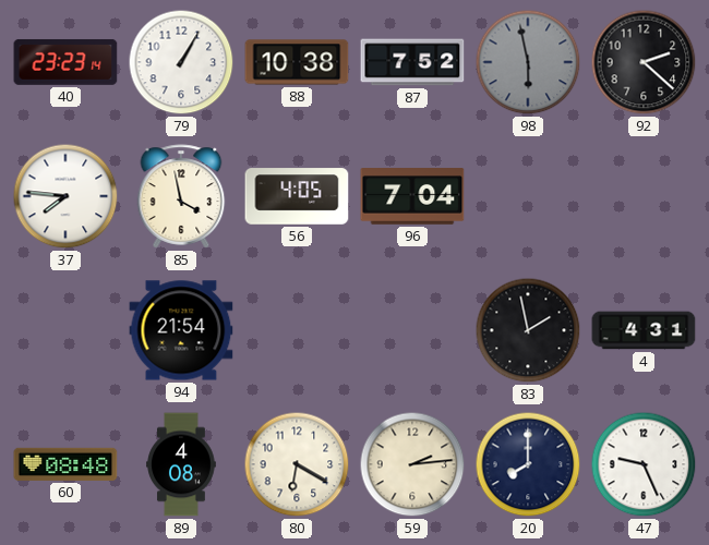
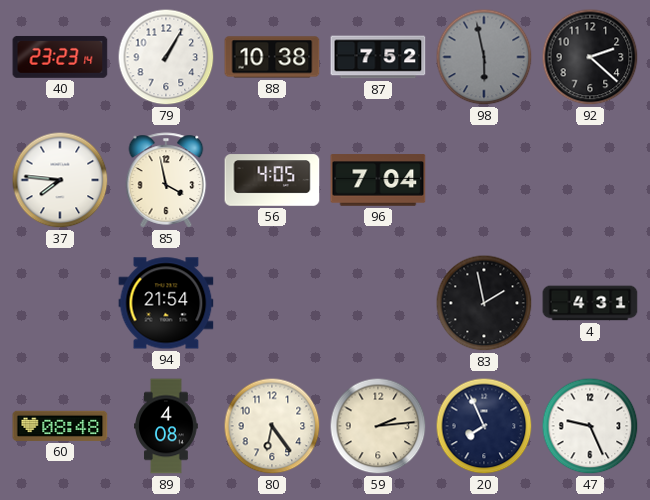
80: 6:20 -> 6:24
20: 8:00 -> 7:56
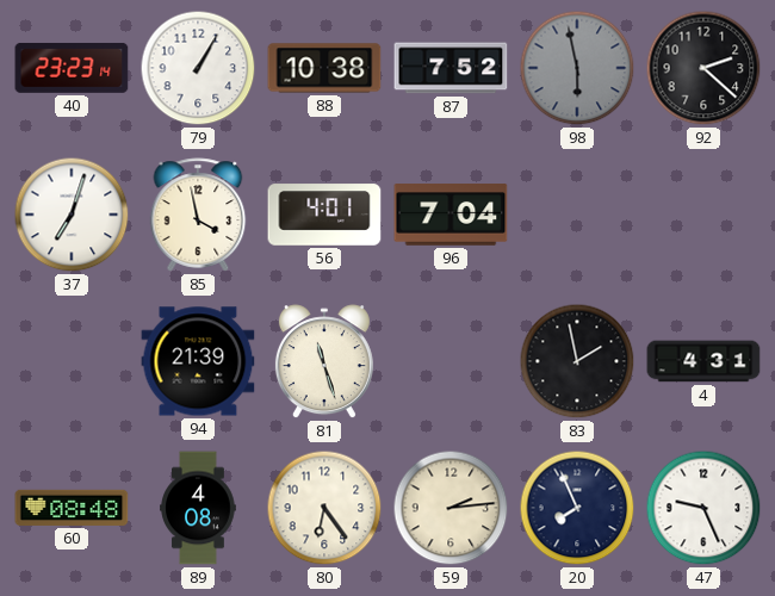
37: 7:46 -> 7:03
56: 4:05 -> 4:01
94: 21:54 -> 21:39
81: none -> 11:27
